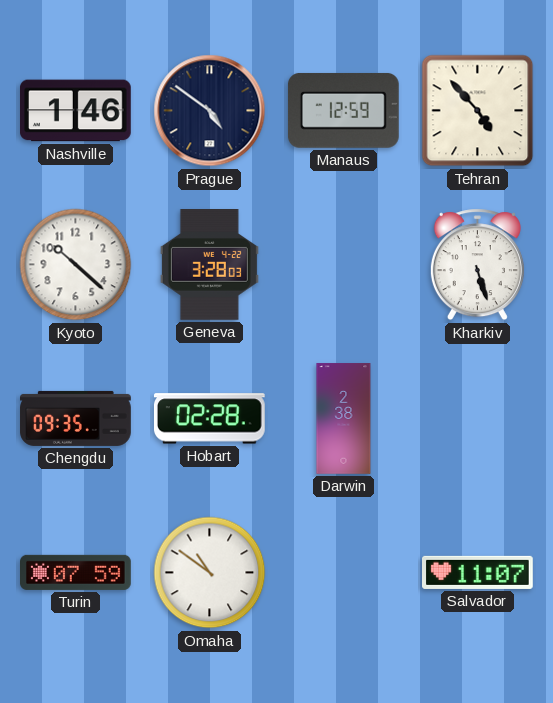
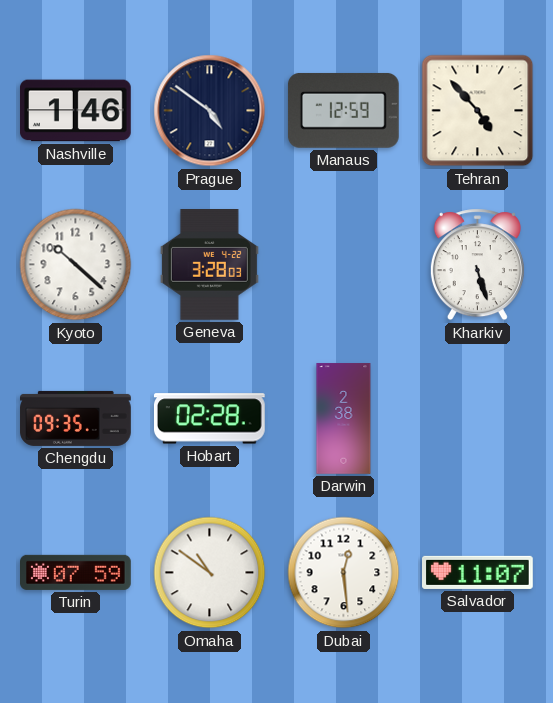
Dubai: none -> 12:29
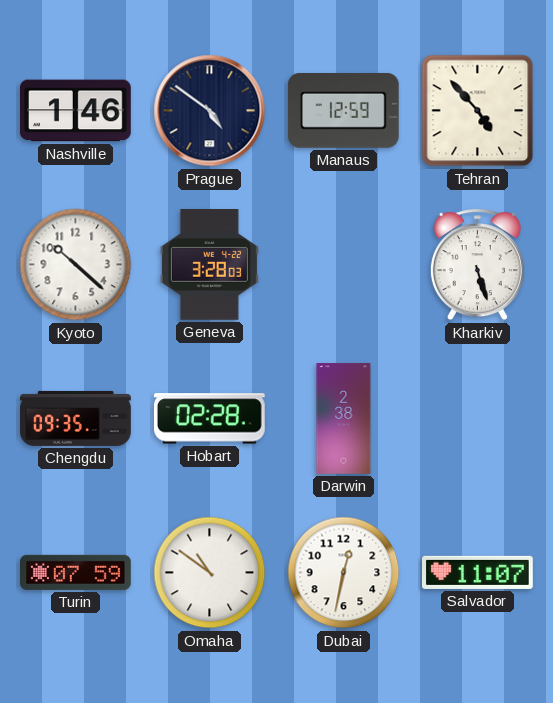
Dubai: 12:29 -> 12:32
